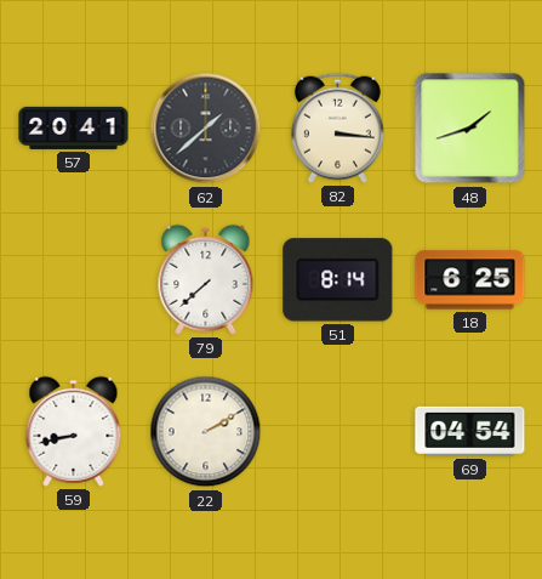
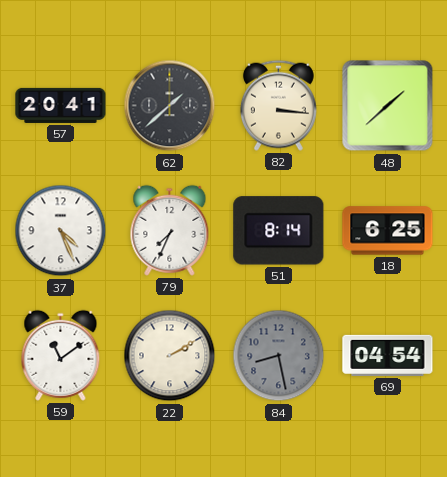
48: 1:42 -> 1:38
37: none -> 4:26
79: 7:38 -> 7:34
59: 8:43 -> 11:09
84: none -> 8:28
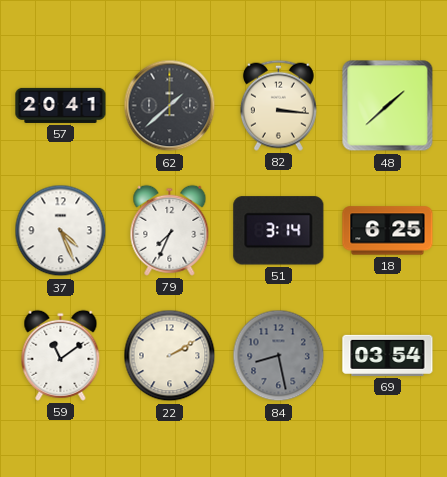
51: 8:14 -> 3:14
69: 04:54 -> 03:54
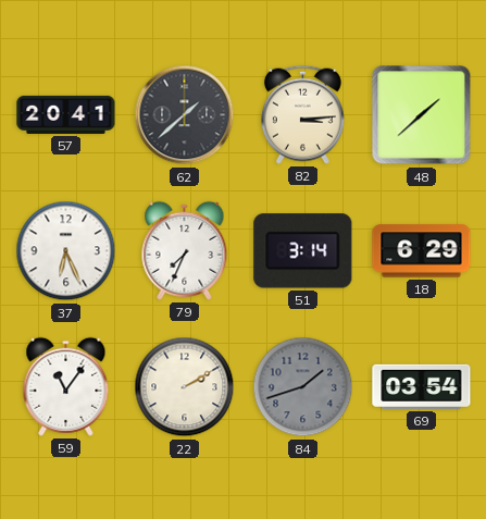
82: 3:16 -> 3:14
37: 4:26 -> 6:26
18: 6:25 -> 6:29
59: 11:09 -> 11:06
84: 8:28 -> 1:42
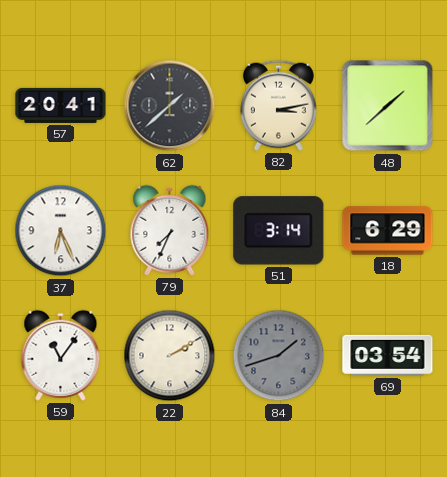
82: 3:14 -> 3:13
